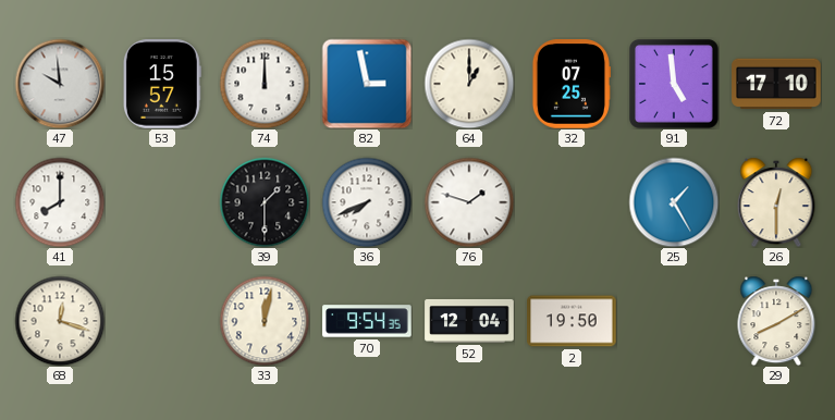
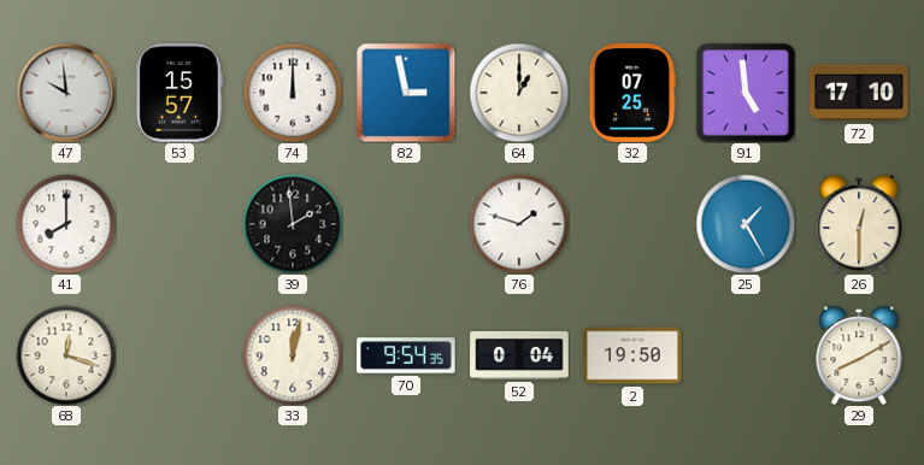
39: 1:30 -> 1:59
36: 7:41 -> none
52: 12:04 -> 0:04
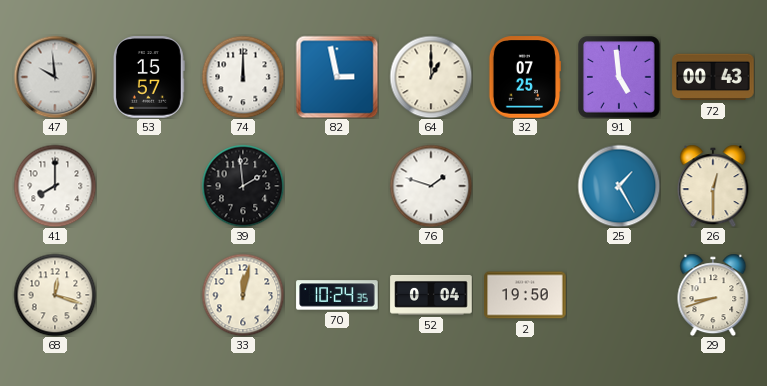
72: 17:10 -> 00:43
70: 9:54 -> 10:24
29: 8:10 -> 8:42
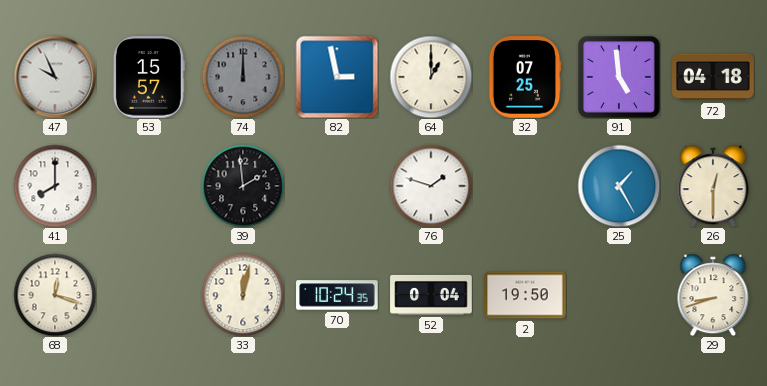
47: 9:59 -> 9:56
74 dial: white -> grey
72: 00:43 -> 04:18
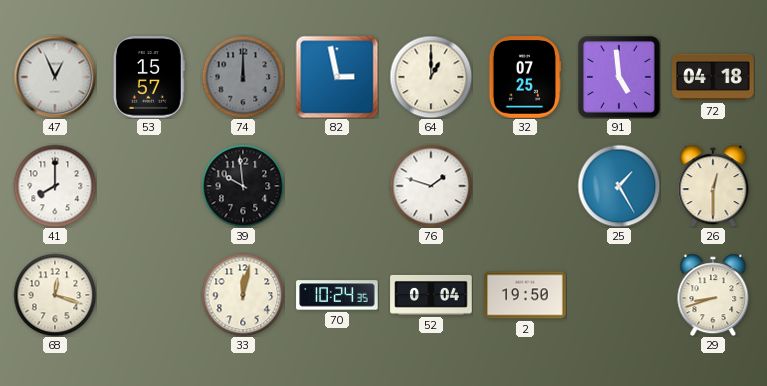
47: 9:56 -> 12:56
39: 1:59 -> 9:59
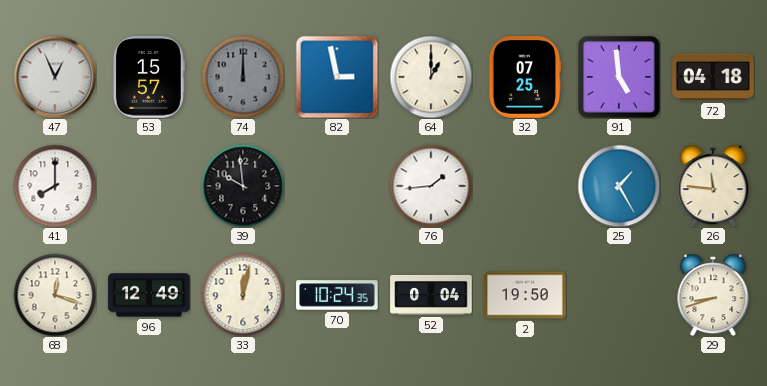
76: 1:48 -> 1:44
26: 12:30 -> 11:46
96: none -> 12:49
